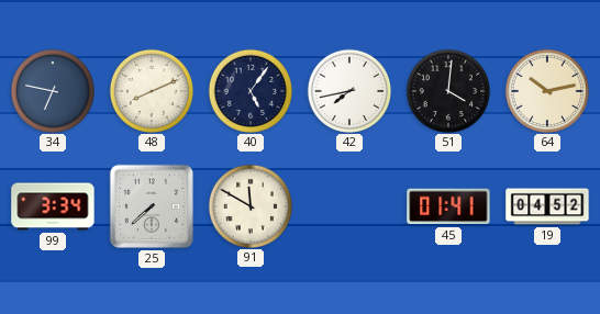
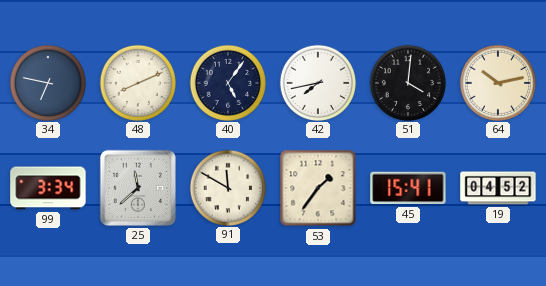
25: 7:38 -> 11:38
53: none -> 1:36
45: 01:41 -> 15:41
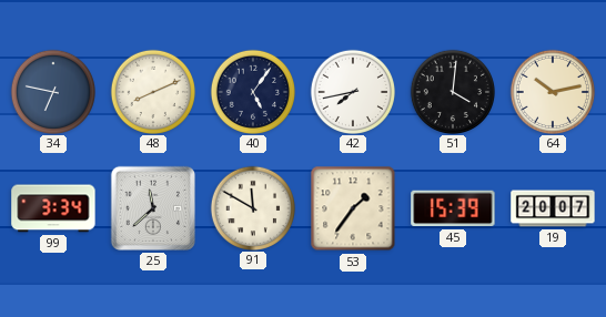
45: 15:41 -> 15:39
19: 04:52 -> 20:07
